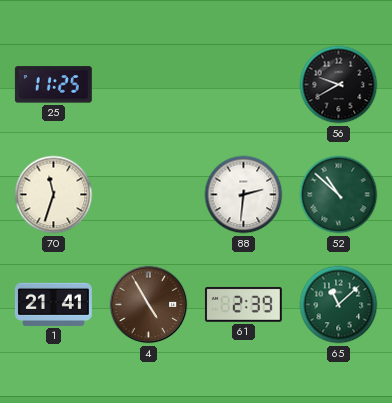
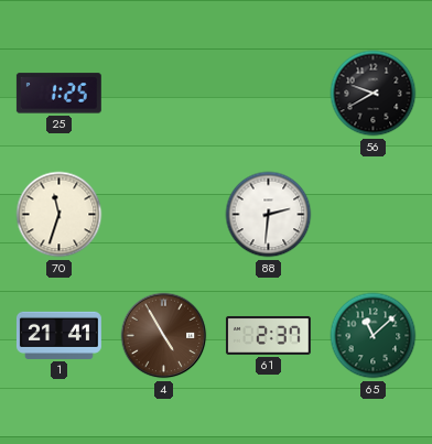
25: 11:25 -> 1:25
52: 10:52 -> none
61: 2:39 -> 2:37
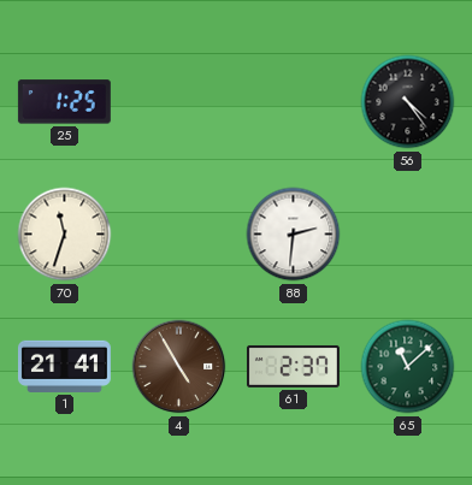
56: 9:40 -> 4:24
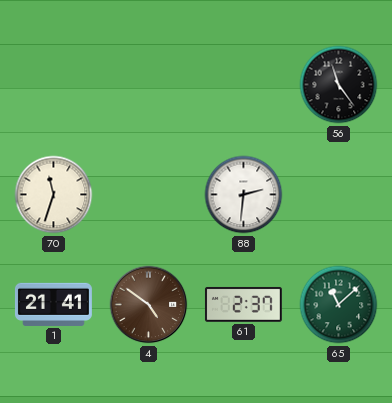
25: 1:25 -> none
56: 4:24 -> 11:24
4: 4:55 -> 4:51
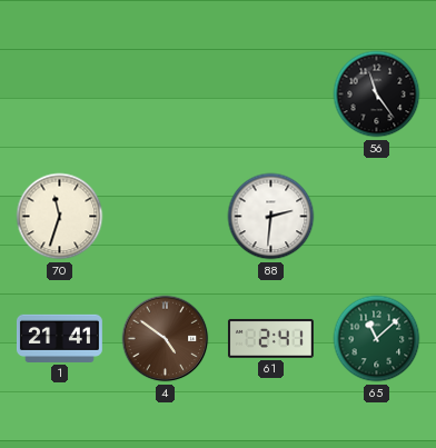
61: 2:37 -> 2:41
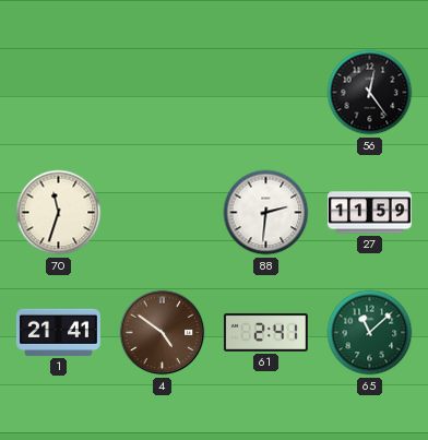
56: 11:24 -> 12:24
27: none -> 11:59
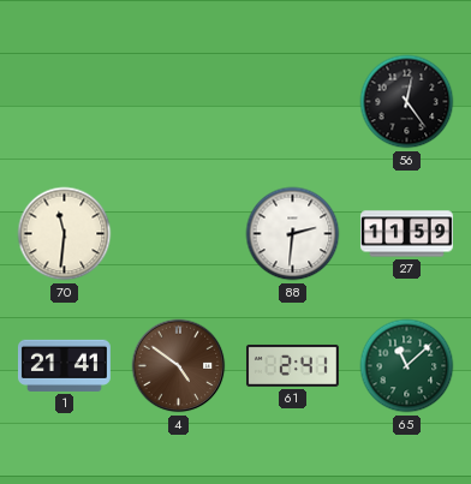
70: 11:33 -> 11:31
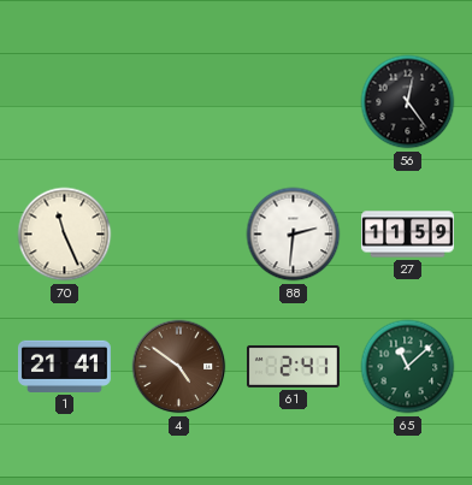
70: 11:31 -> 11:26
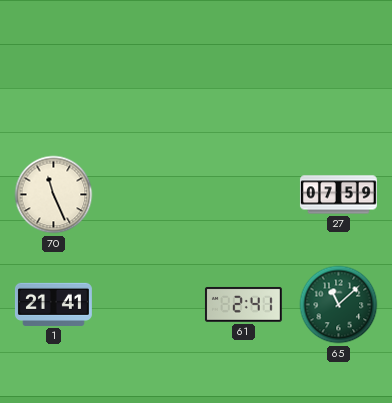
56: 12:24 -> none
88: 2:31 -> none
27: 11:59 -> 07:59
4: 4:51 -> none
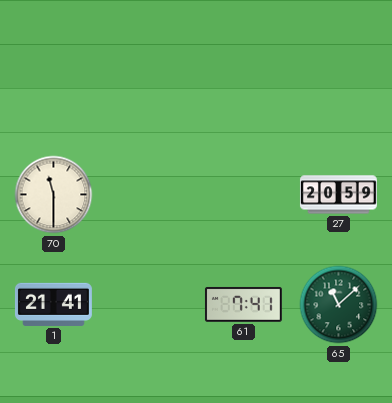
70: 11:26 -> 11:30
27: 07:59 -> 20:59
61: 2:41 -> 7:41
